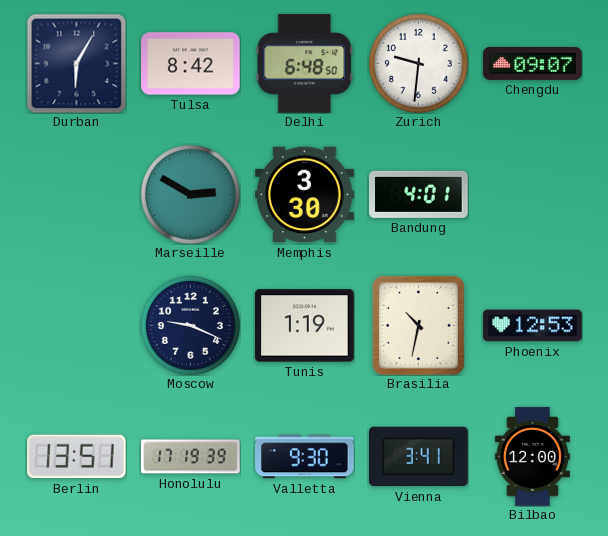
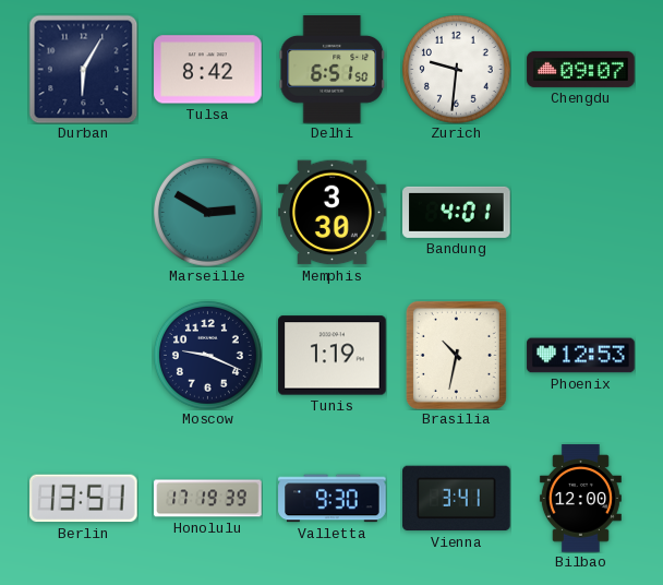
Delhi: 6:48 -> 6:51
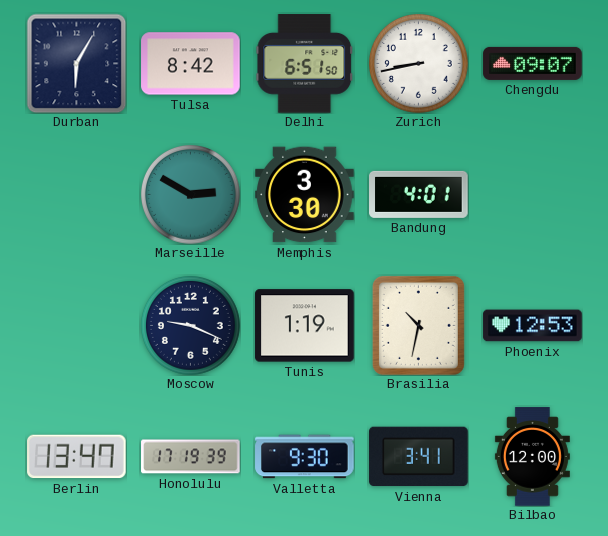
Zurich: 9:31 -> 8:43
Berlin: 13:51 -> 13:47
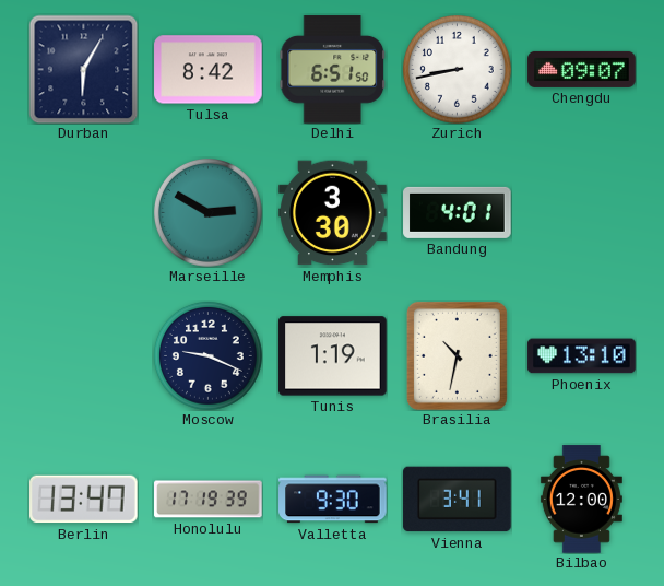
Phoenix: 12:53 -> 13:10
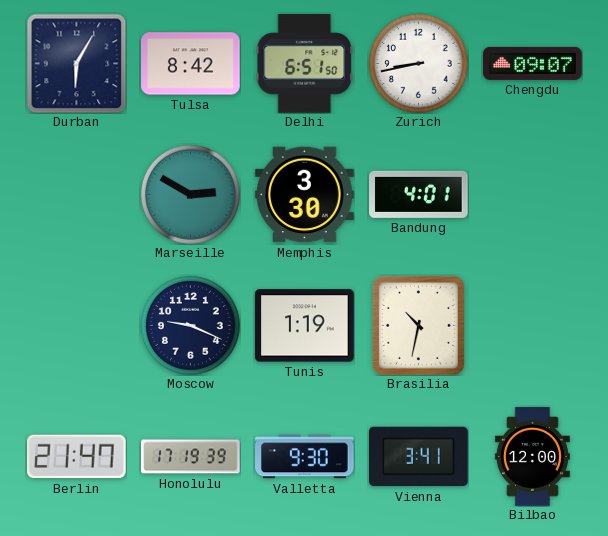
Phoenix: 13:10 -> none
Berlin: 13:47 -> 21:47
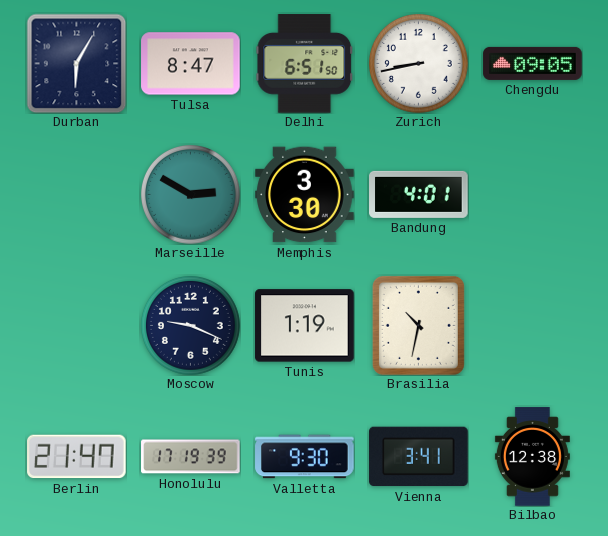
Tulsa: 8:42 -> 8:47
Chengdu: 09:07 -> 09:05
Bilbao: 12:00 -> 12:38
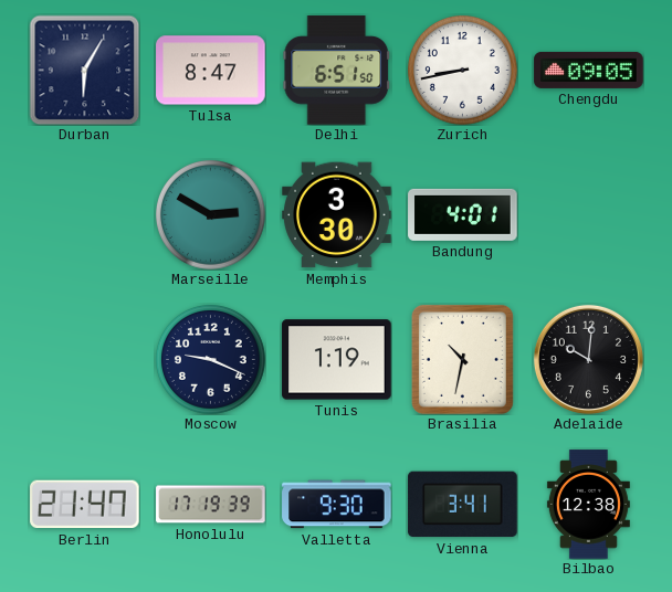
Adelaide: none -> 10:01
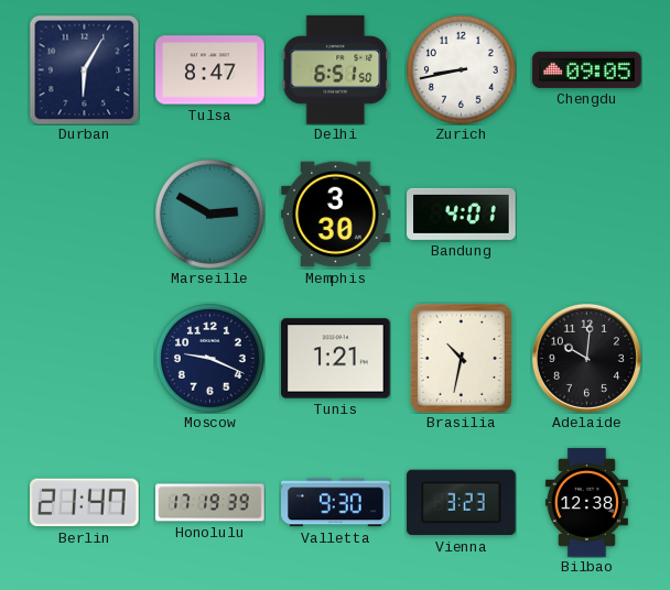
Tunis: 1:19 -> 1:21
Vienna: 3:41 -> 3:23
